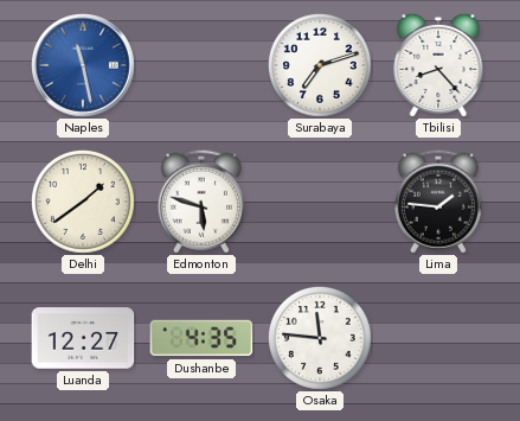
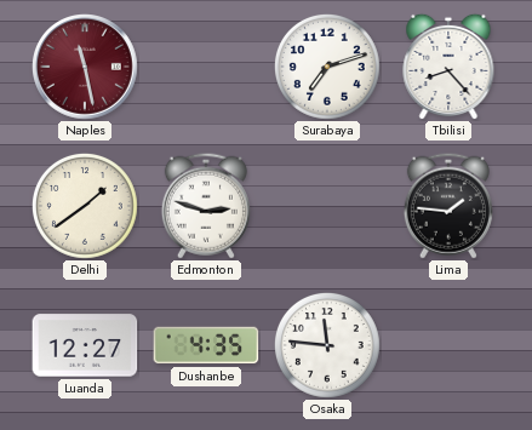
Naples dial: blue -> burgundy
Edmonton: 5:48 -> 2:48
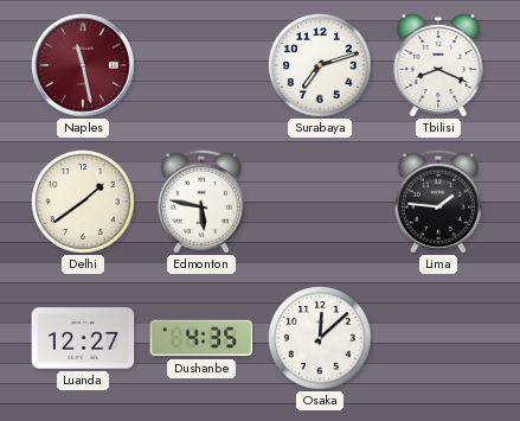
Tbilisi: 8:23 -> 8:19
Edmonton: 2:48 -> 5:47
Osaka: 11:46 -> 12:08
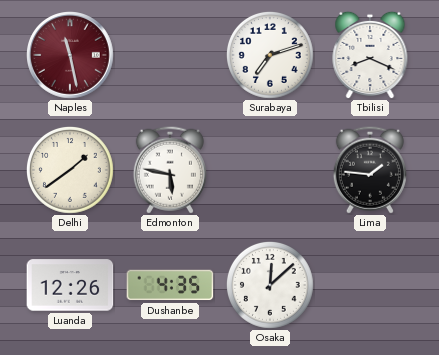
Luanda: 12:27 -> 12:26
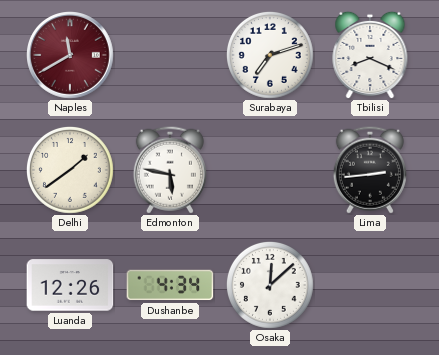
Naples: 11:28 -> 11:40
Lima: 1:46 -> 2:44
Dushanbe: 4:35 -> 4:34
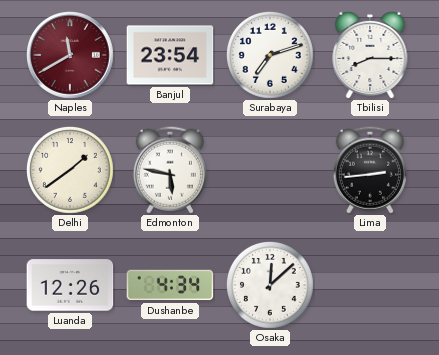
Banjul: none -> 23:54
Tbilisi: 8:19 -> 8:15
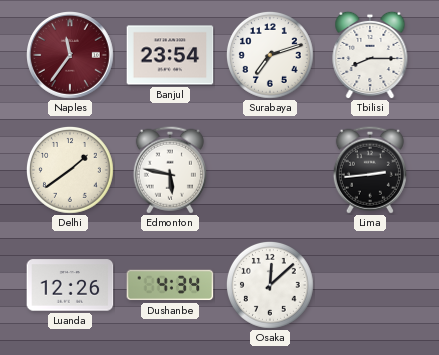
Naples: 11:40 -> 11:36
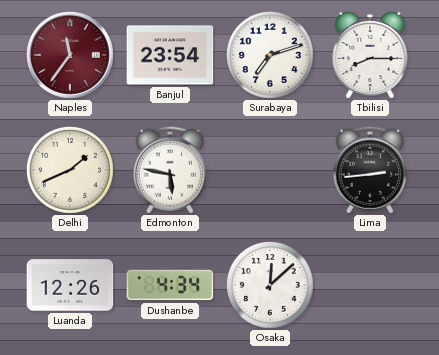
Delhi: 1:39 -> 1:41
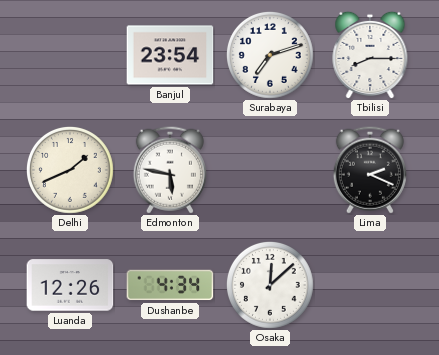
Naples: 11:36 -> none
Lima: 2:44 -> 2:19
